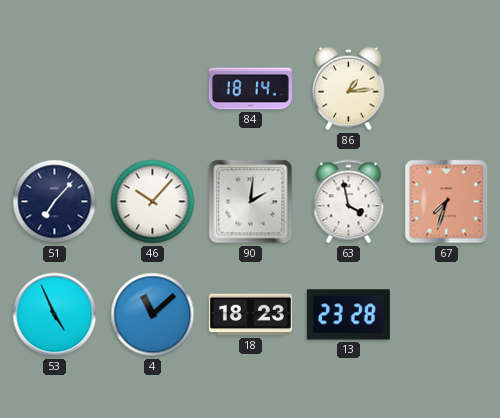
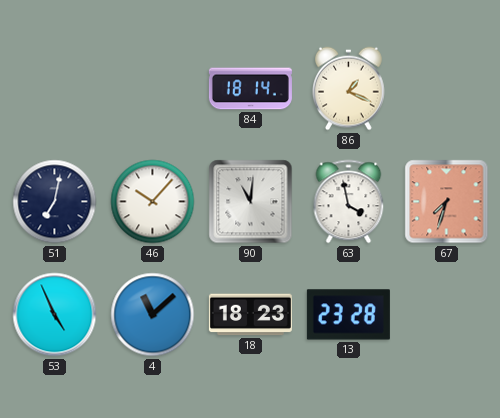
86: 1:14 -> 1:19
51: 7:07 -> 7:02
90: 2:01 -> 11:01
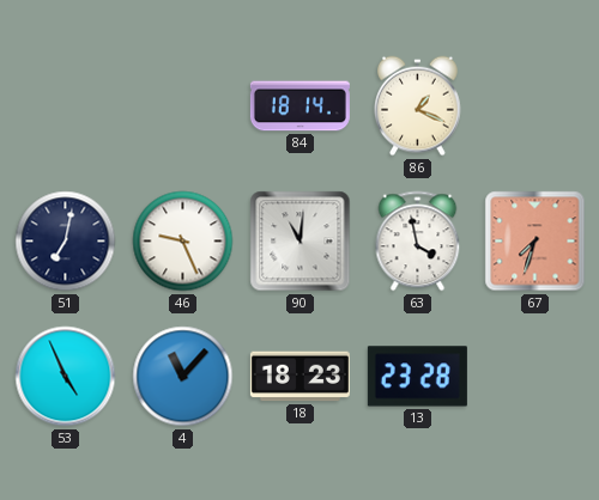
46: 10:07 -> 9:26
4: 11:08 -> 11:07
